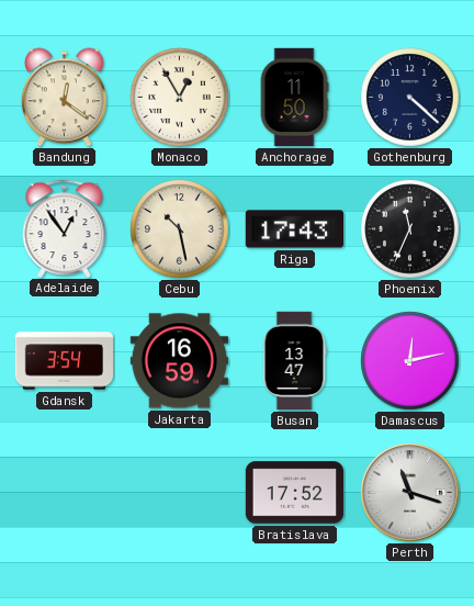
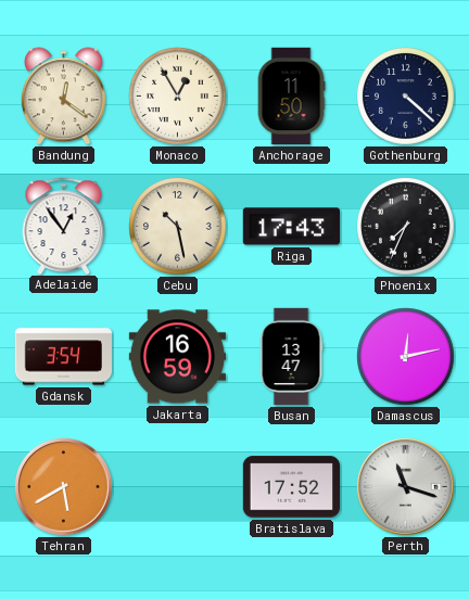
Phoenix: 11:34 -> 7:34
Tehran: none -> 5:40
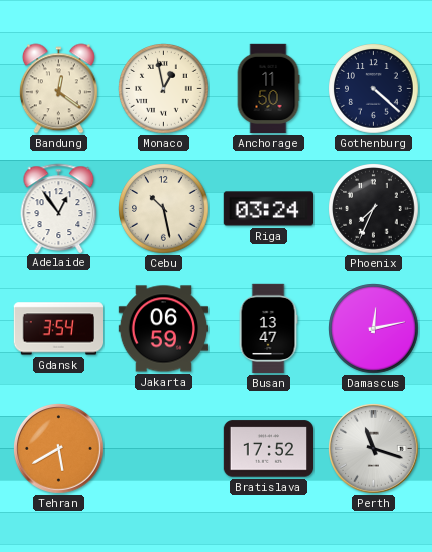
Monaco: 12:55 -> 12:58
Riga: 17:43 -> 03:24
Jakarta: 16:59 -> 06:59
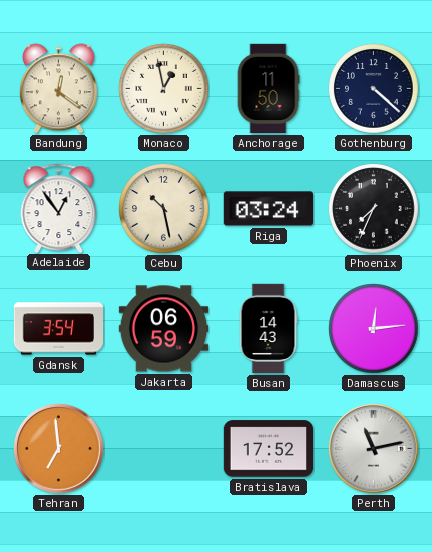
Busan: 13:47 -> 14:43
Damascus: 12:13 -> 12:14
Tehran: 5:40 -> 6:59
Perth: 11:18 -> 11:13
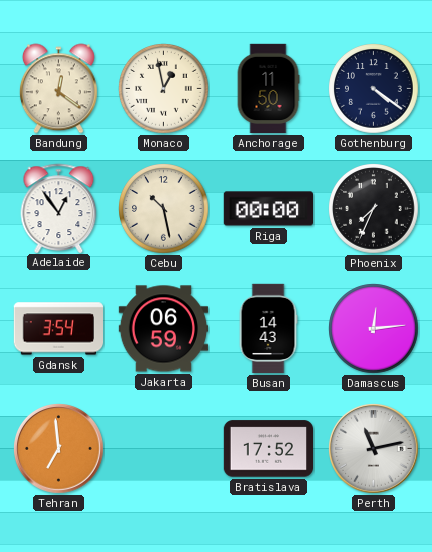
Gothenburg: 4:22 -> 4:21
Riga: 03:24 -> 00:00
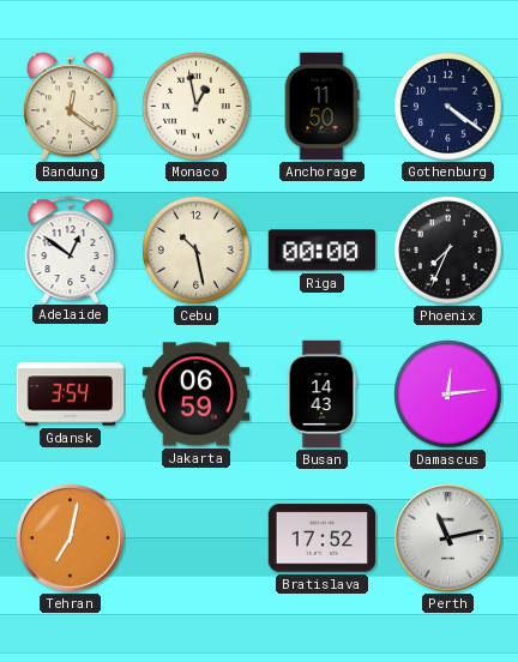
Adelaide: 12:54 -> 12:51
Tehran: 6:59 -> 7:02
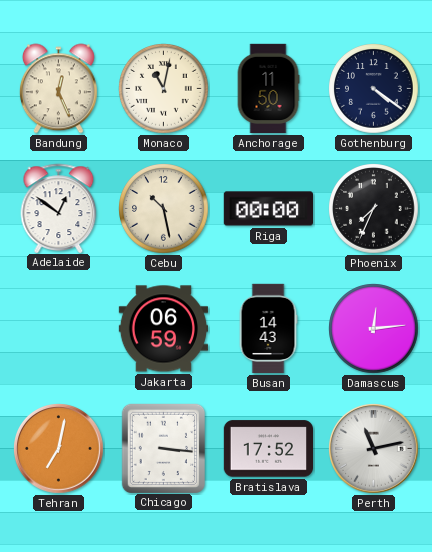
Bandung: 12:21 -> 12:26
Monaco: 12:58 -> 11:02
Gdansk: 3:54 -> none
Chicago: none -> 3:16
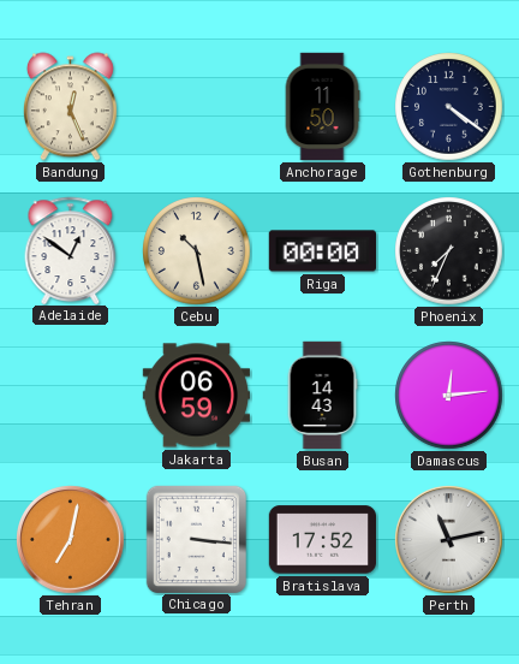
Monaco: 11:02 -> none
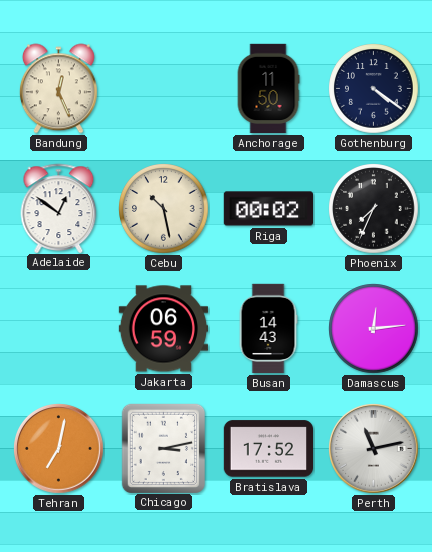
Riga: 00:00 -> 00:02
Chicago: 3:16 -> 3:13
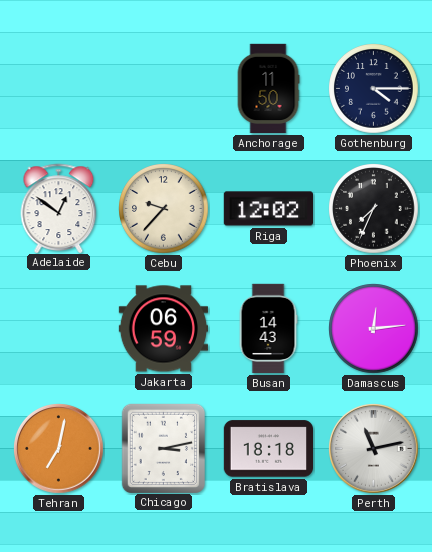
Bandung: 12:26 -> none
Gothenburg: 4:21 -> 4:15
Cebu: 10:28 -> 9:37
Riga: 00:02 -> 12:02
Bratislava: 17:52 -> 18:18
